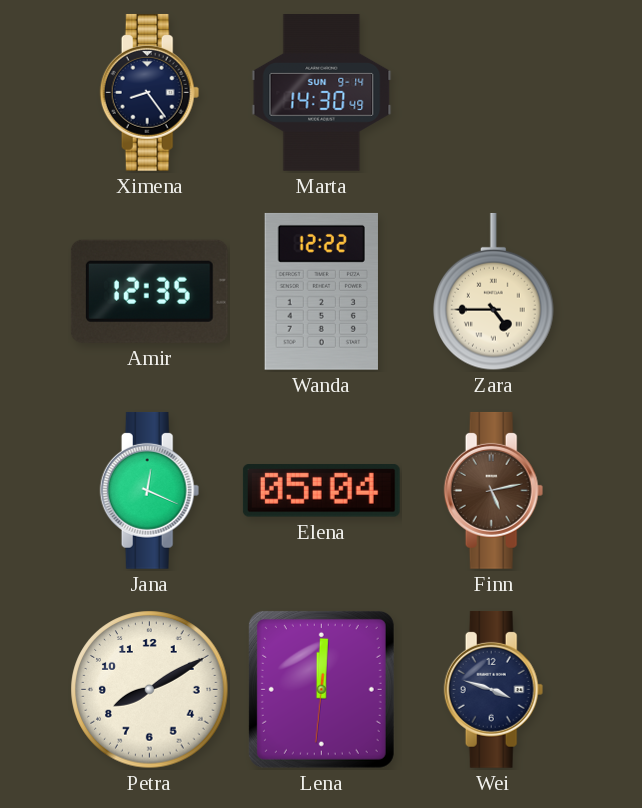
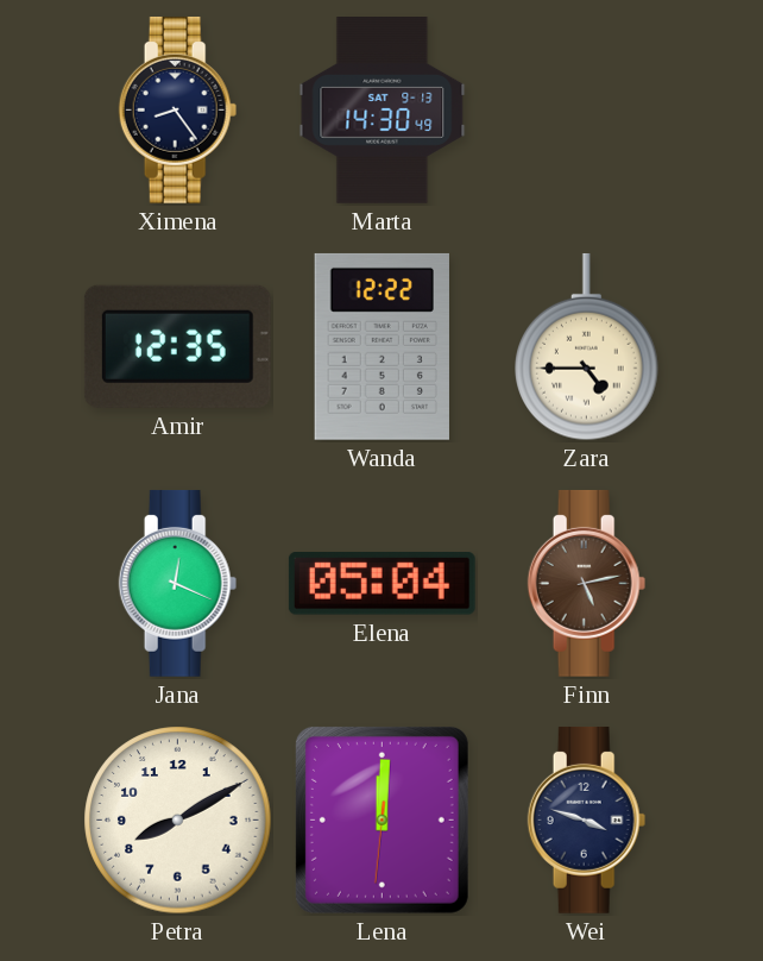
Marta date: SUN 9-14 -> SAT 9-13
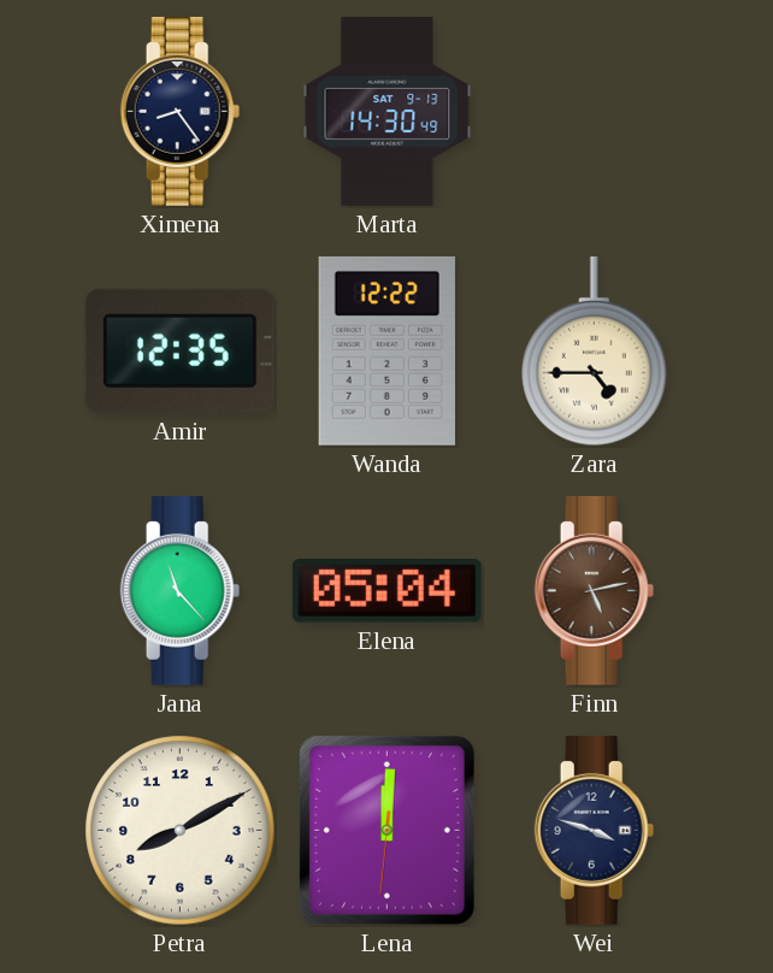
Jana: 12:19 -> 11:23
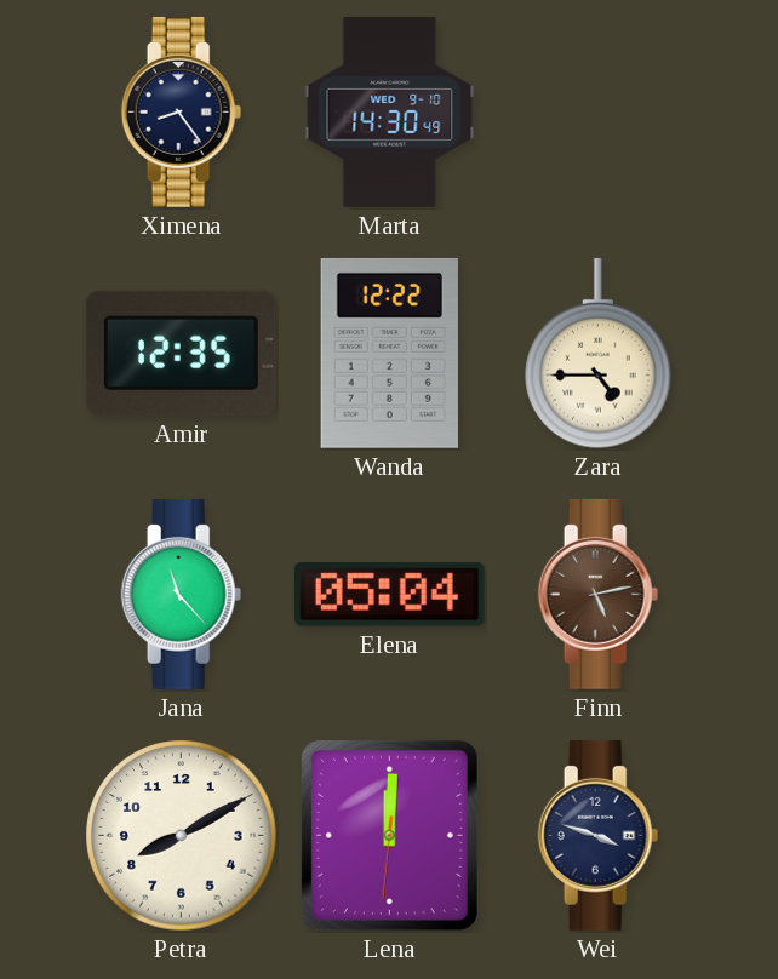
Marta date: SAT 9-13 -> WED 9-10
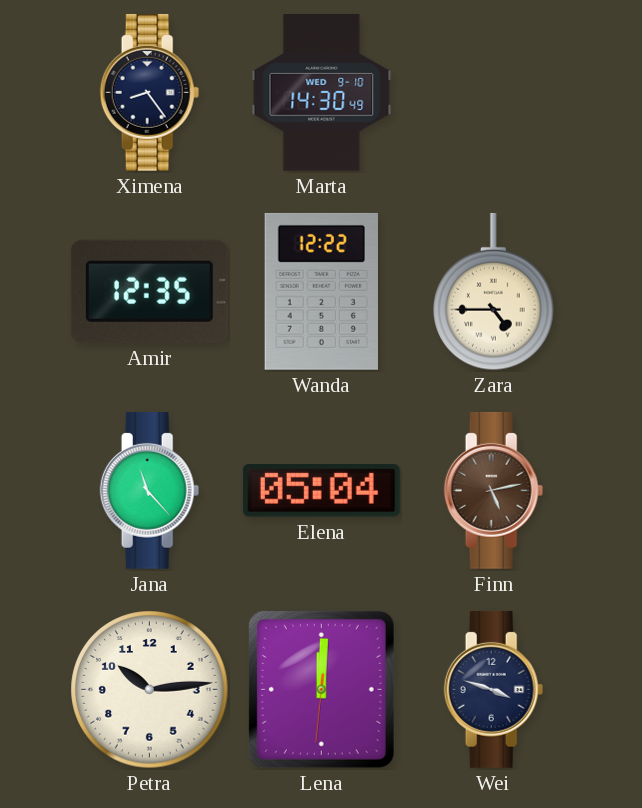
Petra: 8:10 -> 10:14
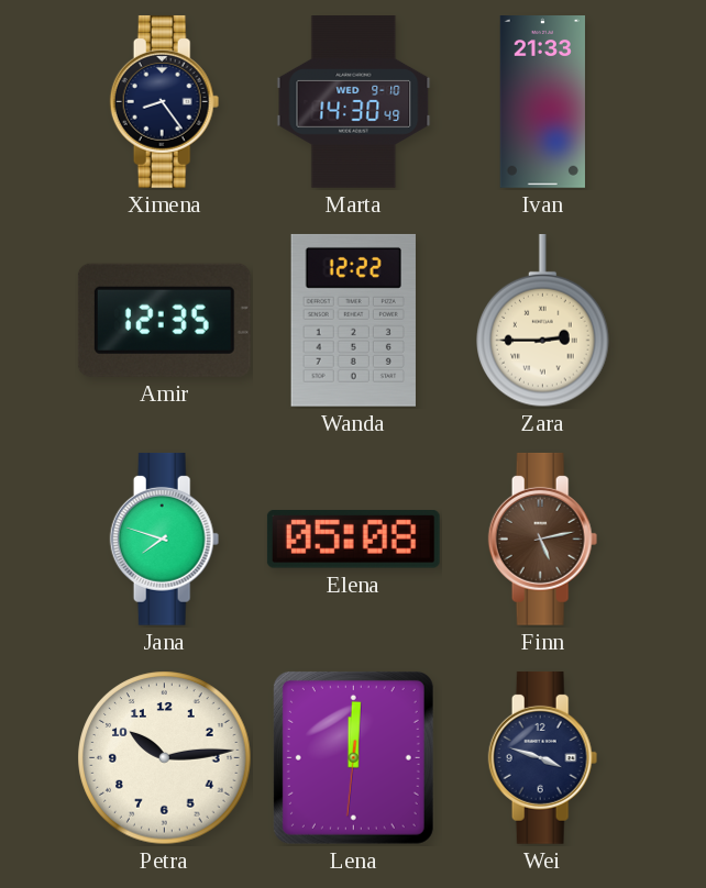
Ivan: none -> 21:33
Zara: 4:45 -> 2:45
Jana: 11:23 -> 7:48
Elena: 05:04 -> 05:08
